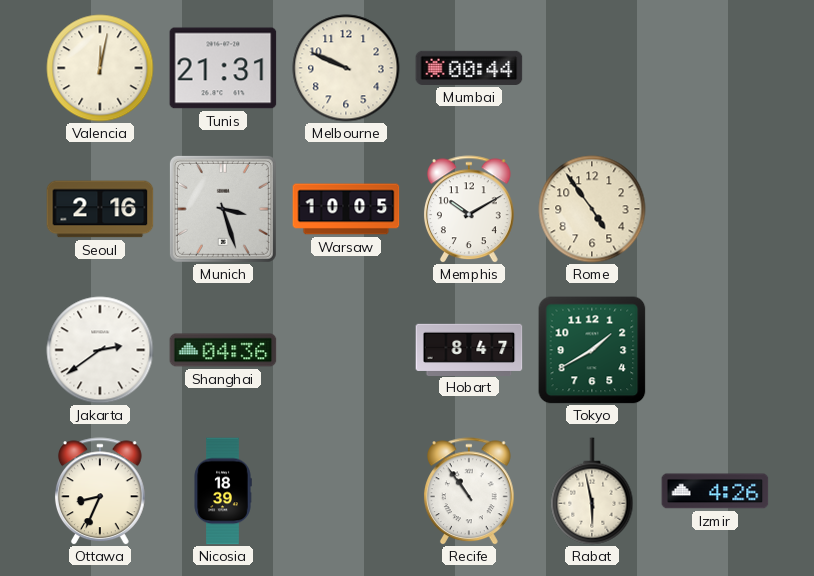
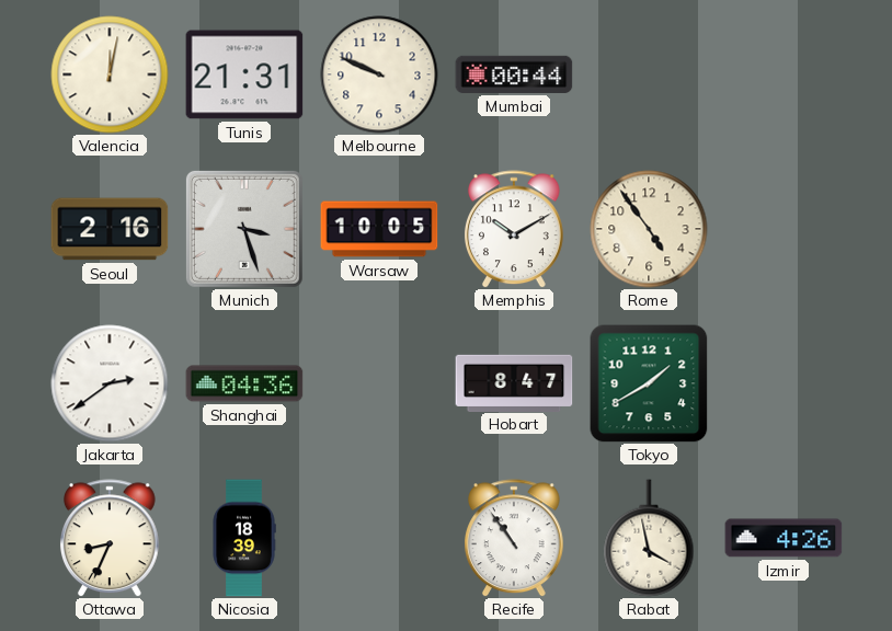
Rabat: 5:58 -> 3:58
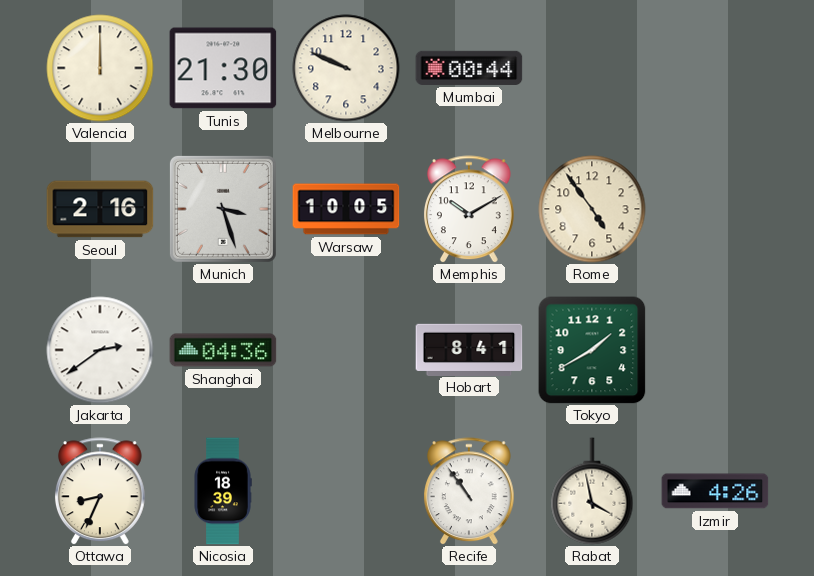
Valencia: 12:02 -> 12:00
Tunis: 21:31 -> 21:30
Hobart: 8:47 -> 8:41
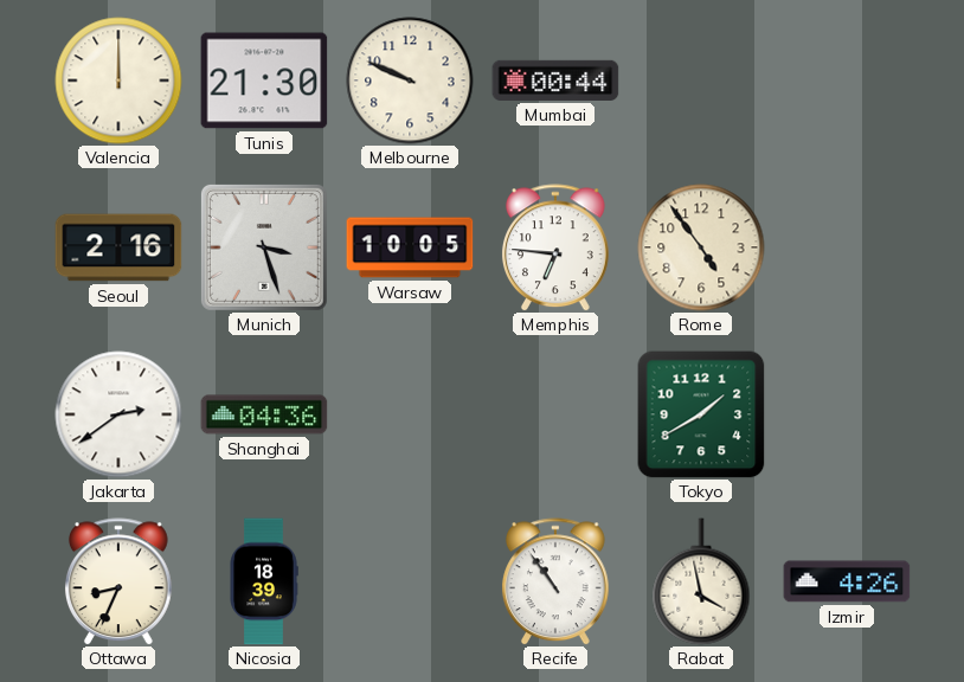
Memphis: 10:10 -> 6:46
Hobart: 8:41 -> none
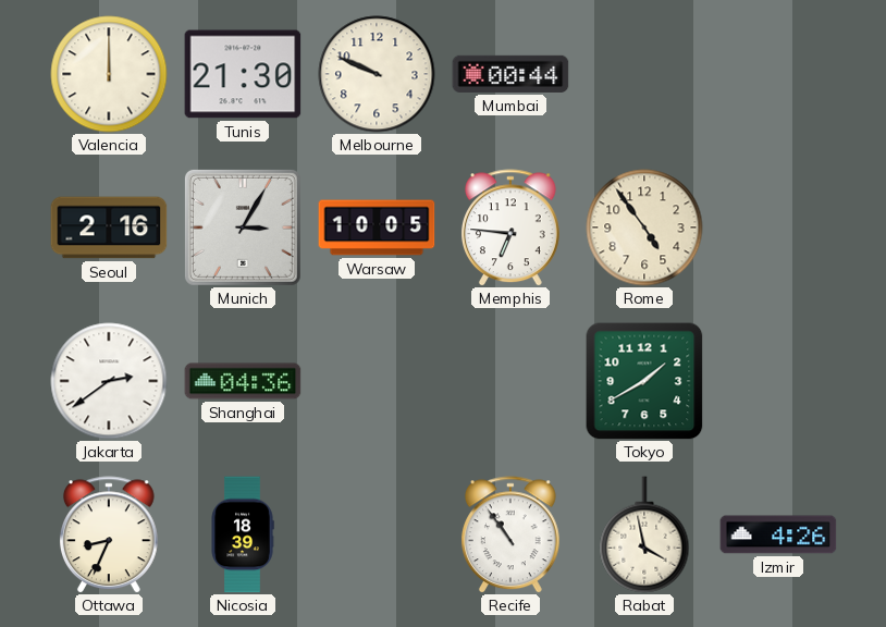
Munich: 3:27 -> 3:05
